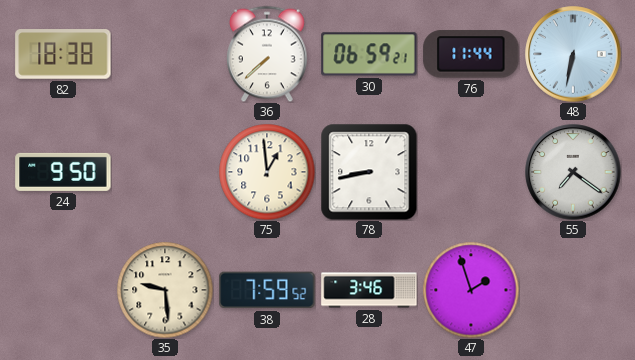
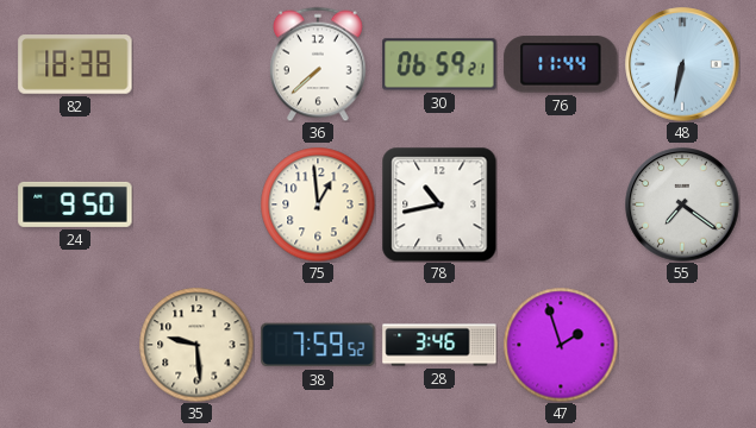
78: 8:43 -> 10:43
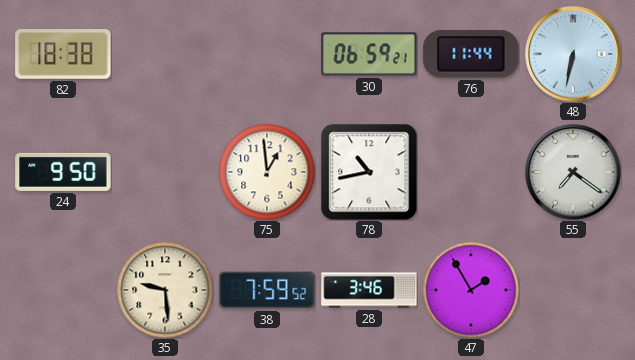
36: 7:38 -> none
47: 1:57 -> 1:55
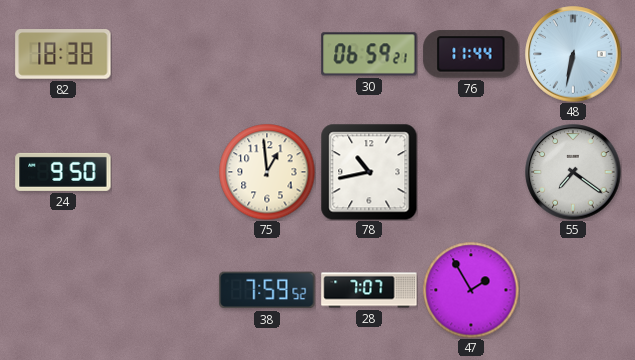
35: 9:29 -> none
28: 3:46 -> 7:07
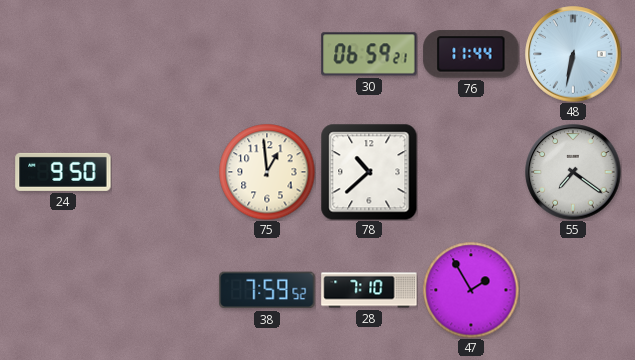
82: 18:38 -> none
78: 10:43 -> 10:38
28: 7:07 -> 7:10
